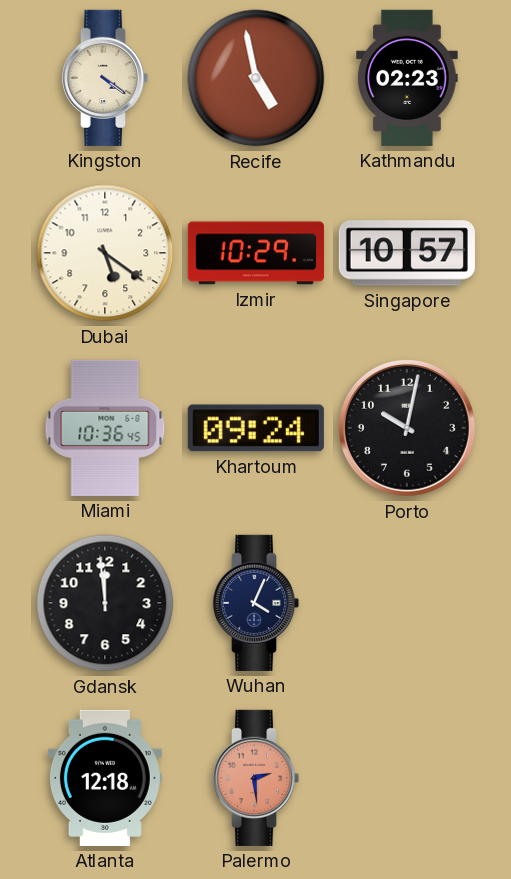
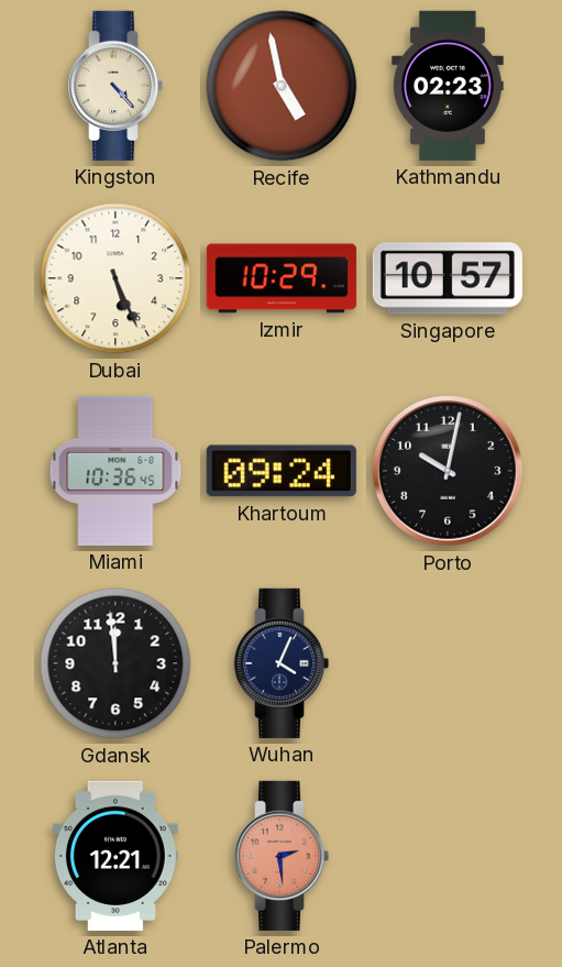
Kingston: 4:21 -> 4:23
Dubai: 5:21 -> 5:26
Atlanta: 12:18 -> 12:21
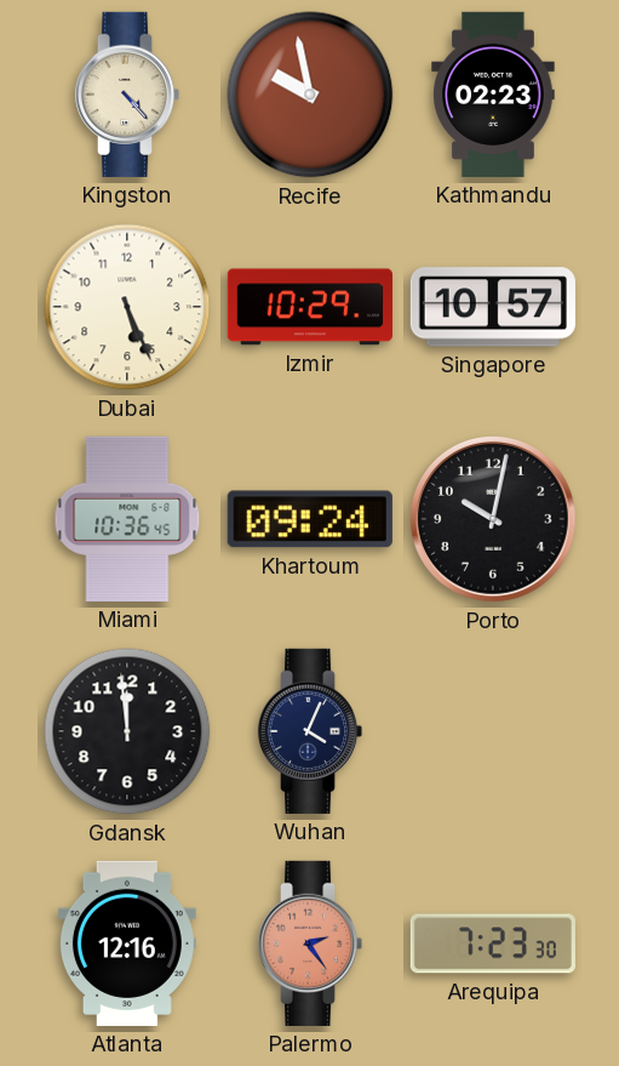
Recife: 4:58 -> 9:58
Atlanta: 12:21 -> 12:16
Palermo: 2:29 -> 2:24
Arequipa: none -> 7:23
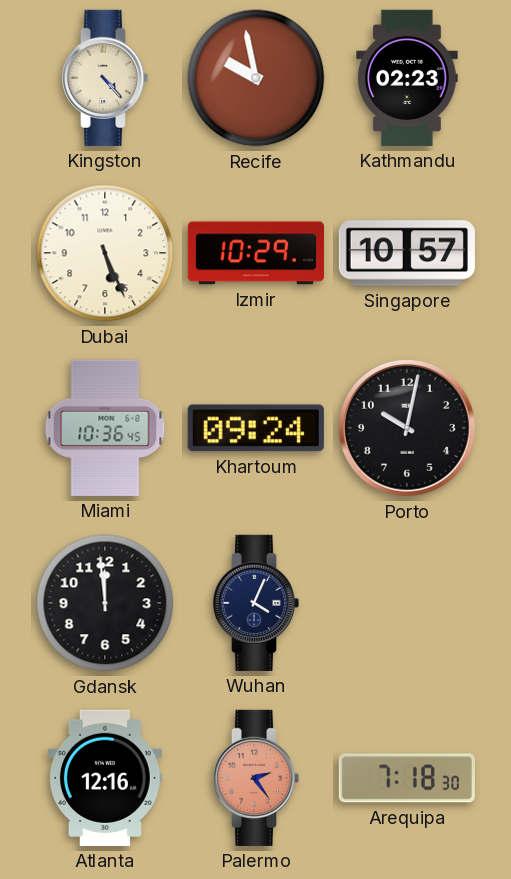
Arequipa: 7:23 -> 7:18
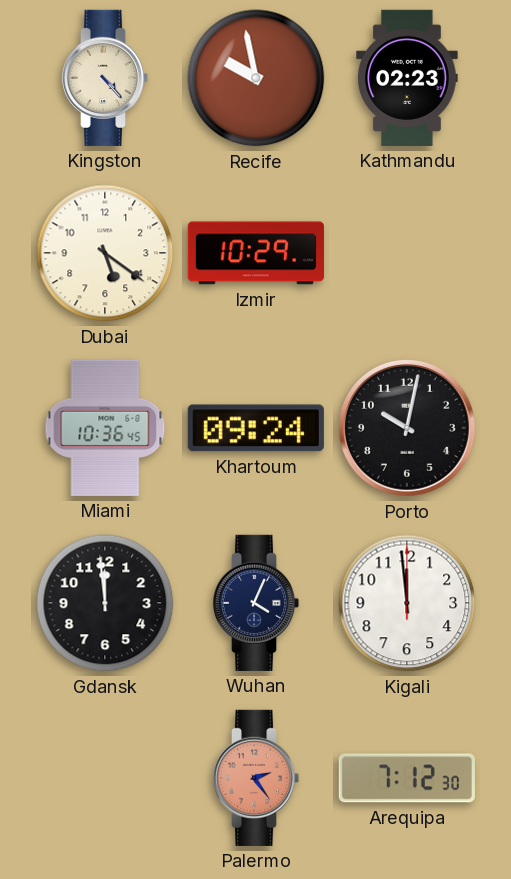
Dubai: 5:26 -> 5:21
Singapore: 10:57 -> none
Kigali: none -> 11:59
Atlanta: 12:16 -> none
Arequipa: 7:18 -> 7:12
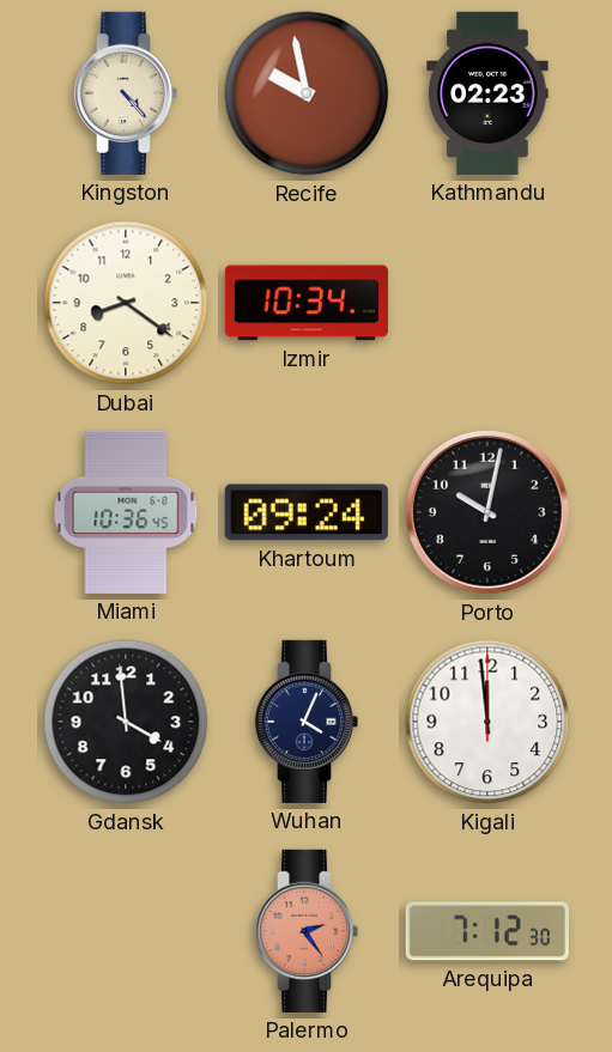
Dubai: 5:21 -> 8:21
Izmir: 10:29 -> 10:34
Gdansk: 11:59 -> 3:59
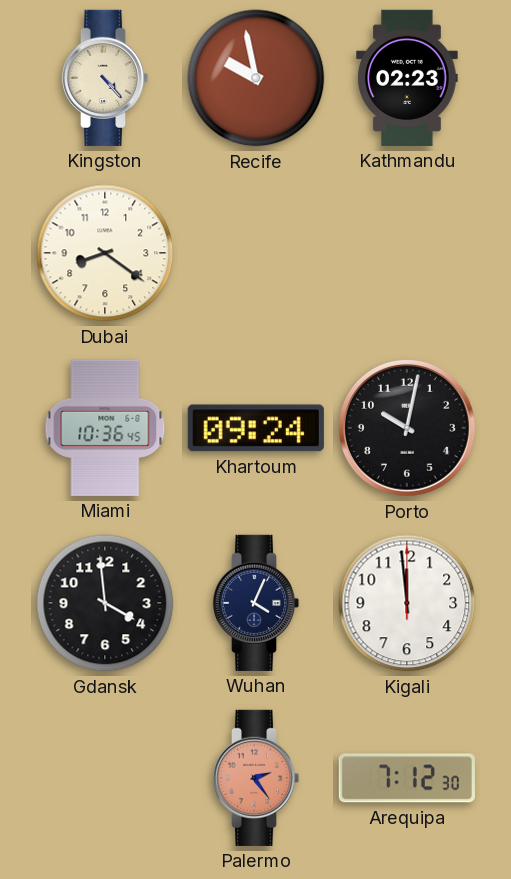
Izmir: 10:34 -> none
